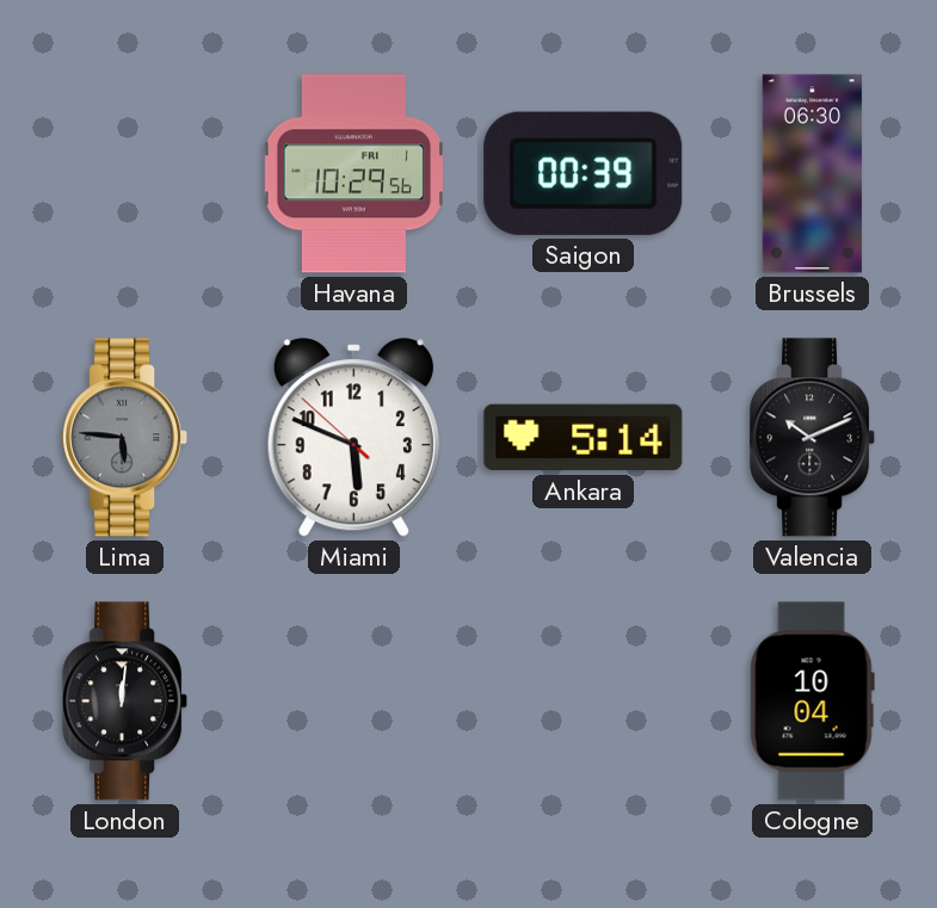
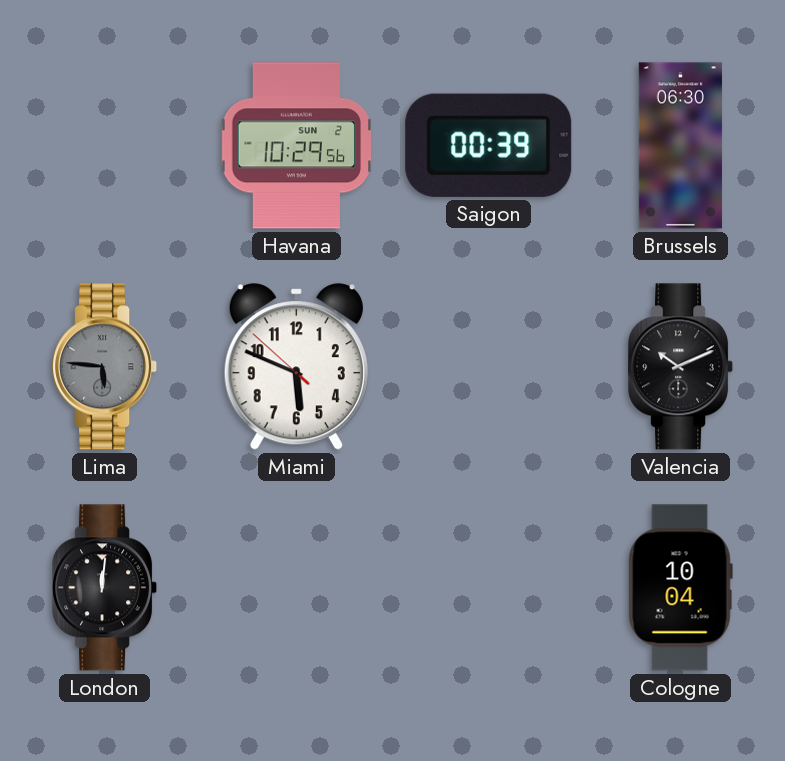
Havana date: FRI 1 -> SUN 2
Ankara: 5:14 -> none
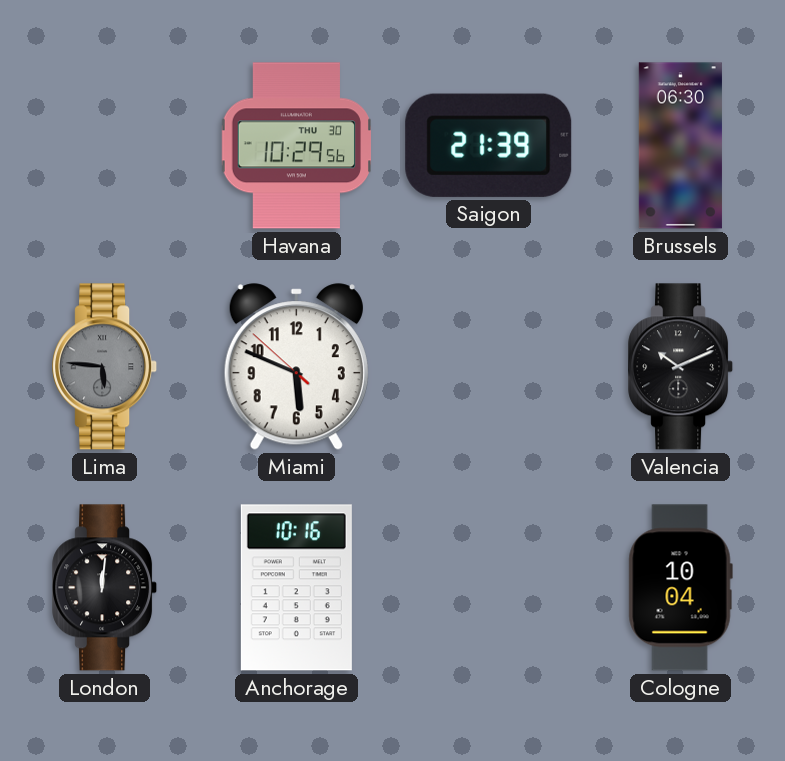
Havana date: SUN 2 -> THU 30
Saigon: 00:39 -> 21:39
Anchorage: none -> 10:16
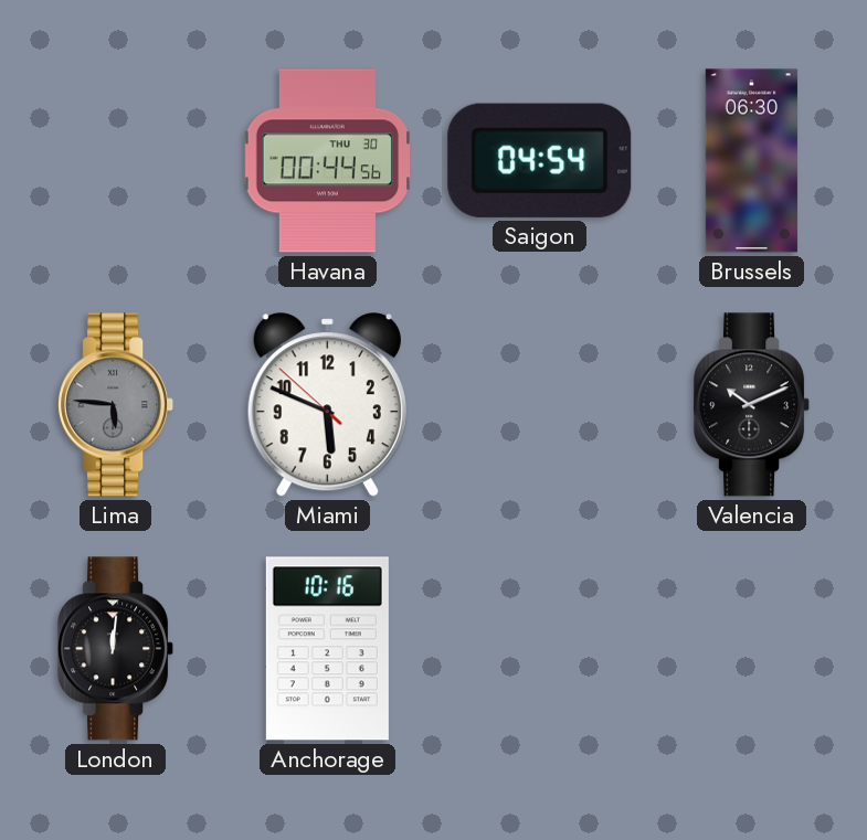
Havana: 10:29 -> 00:44
Saigon: 21:39 -> 04:54
Cologne: 10:04 -> none
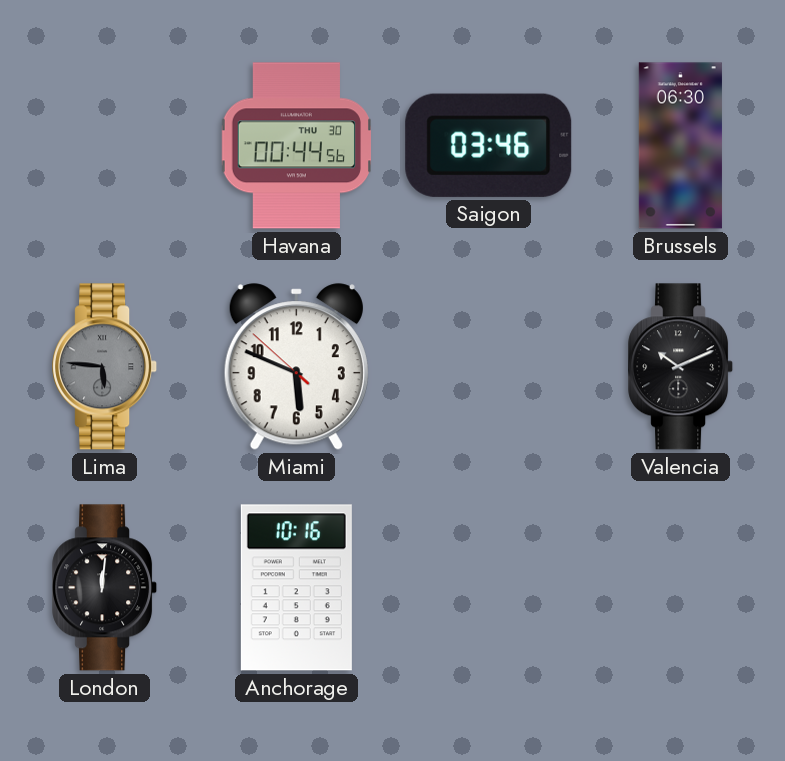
Saigon: 04:54 -> 03:46
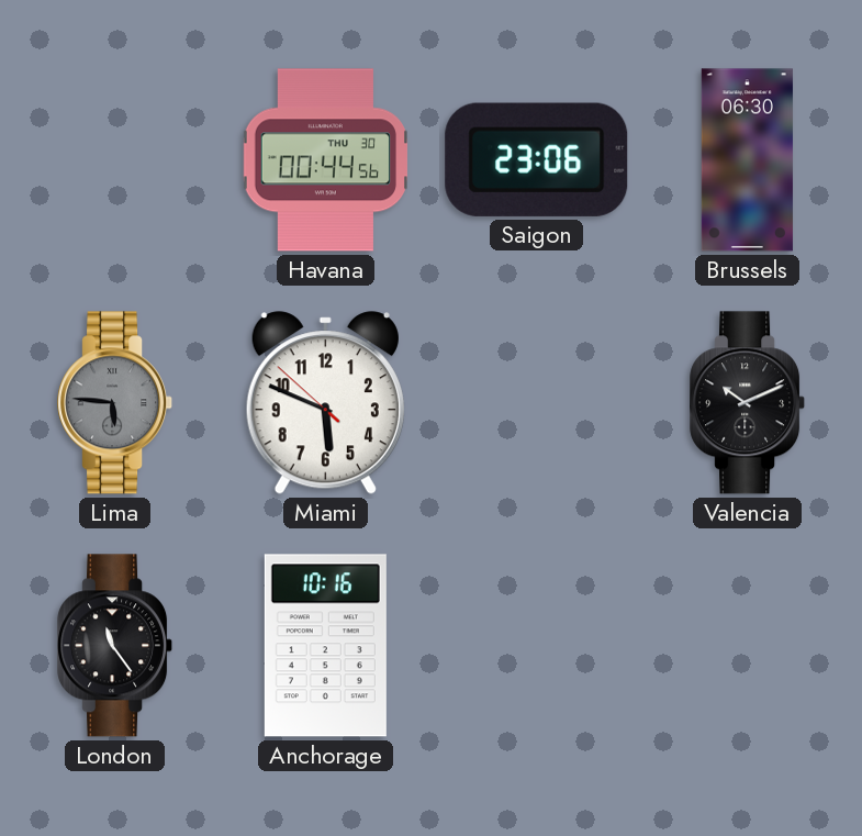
Saigon: 03:46 -> 23:06
London: 12:01 -> 11:24
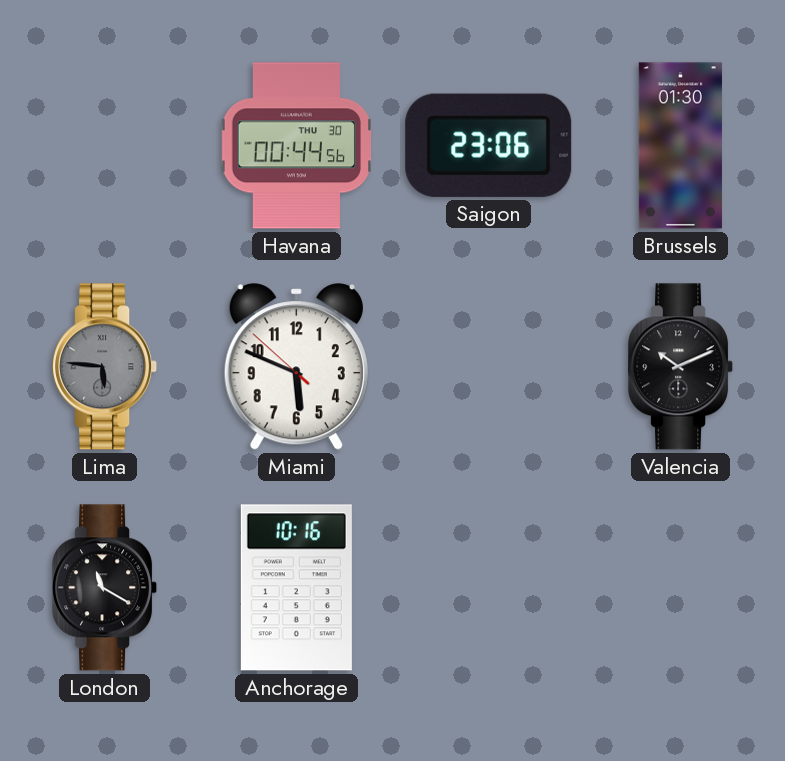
Brussels: 06:30 -> 01:30
London: 11:24 -> 11:20
